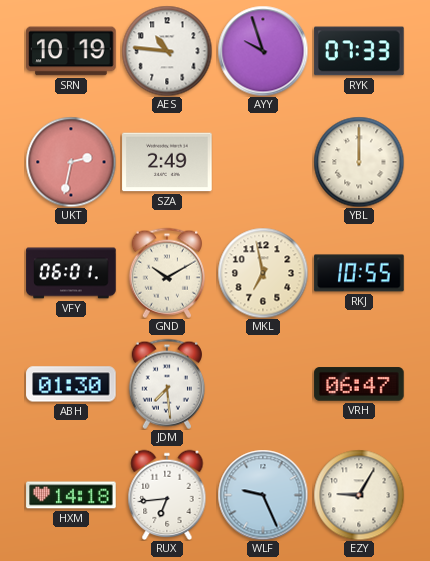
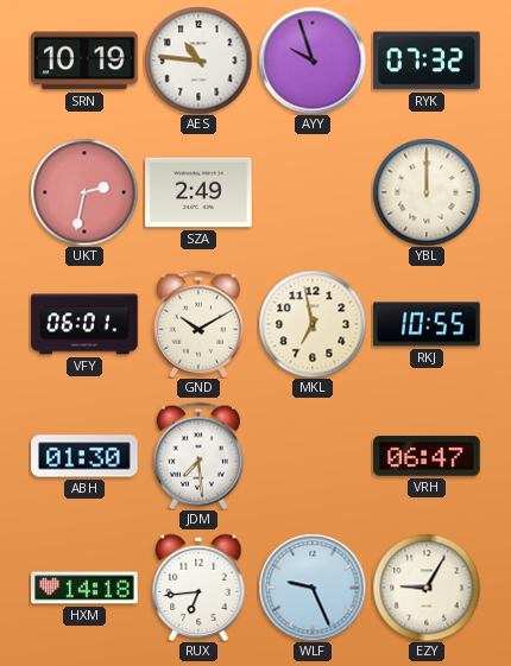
RYK: 07:33 -> 07:32
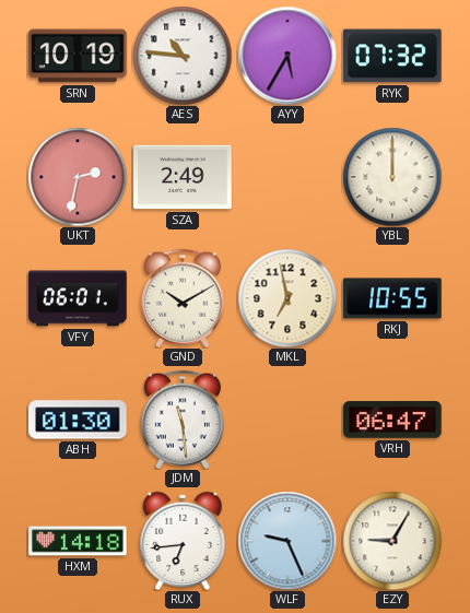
AYY: 9:57 -> 5:35
JDM: 7:29 -> 11:29
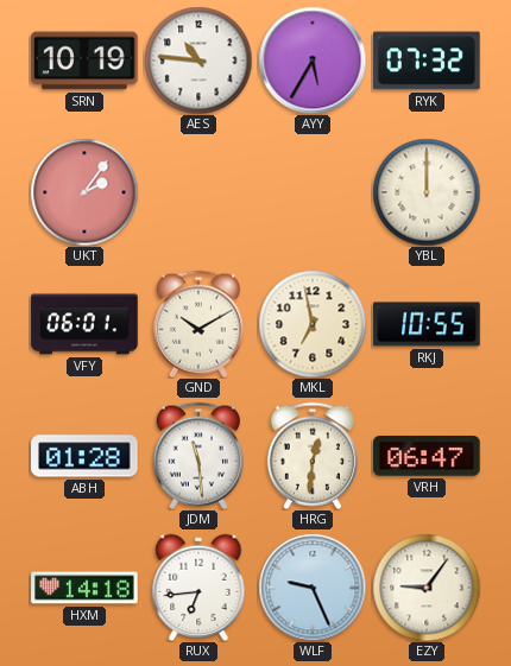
UKT: 2:32 -> 2:06
SZA: 2:49 -> none
ABH: 01:30 -> 01:28
HRG: none -> 12:31
EZY: 9:05 -> 9:06
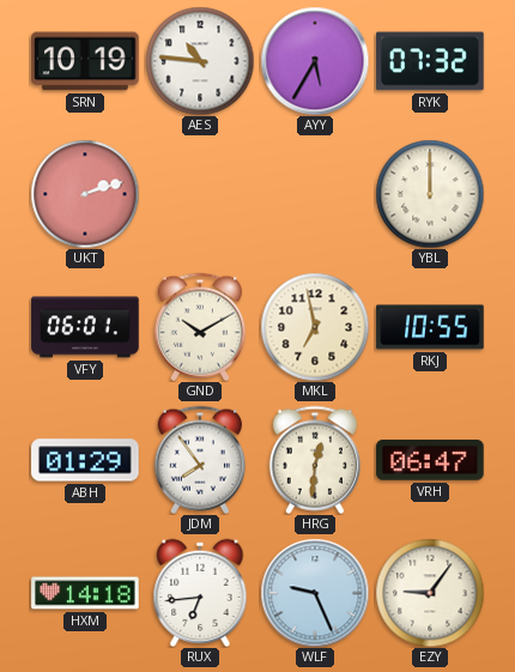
UKT: 2:06 -> 2:12
ABH: 01:28 -> 01:29
JDM: 11:29 -> 7:54
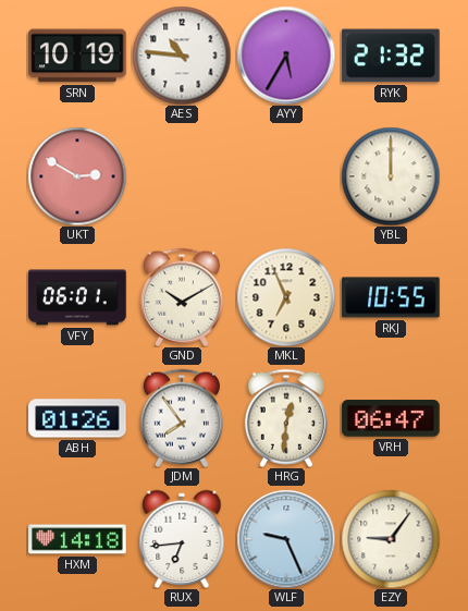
RYK: 07:32 -> 21:32
UKT: 2:12 -> 2:50
MKL: 6:58 -> 6:56
ABH: 01:29 -> 01:26
